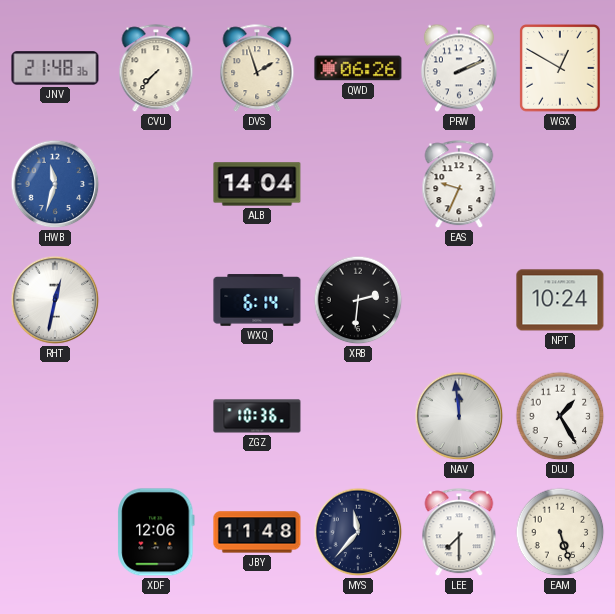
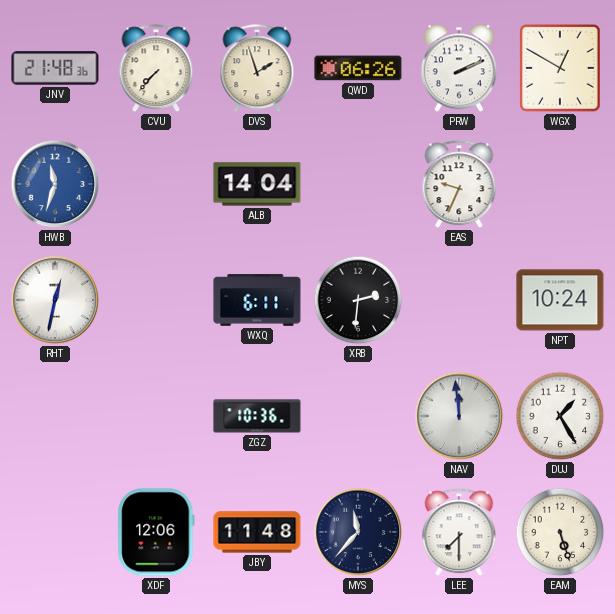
WXQ: 6:14 -> 6:11
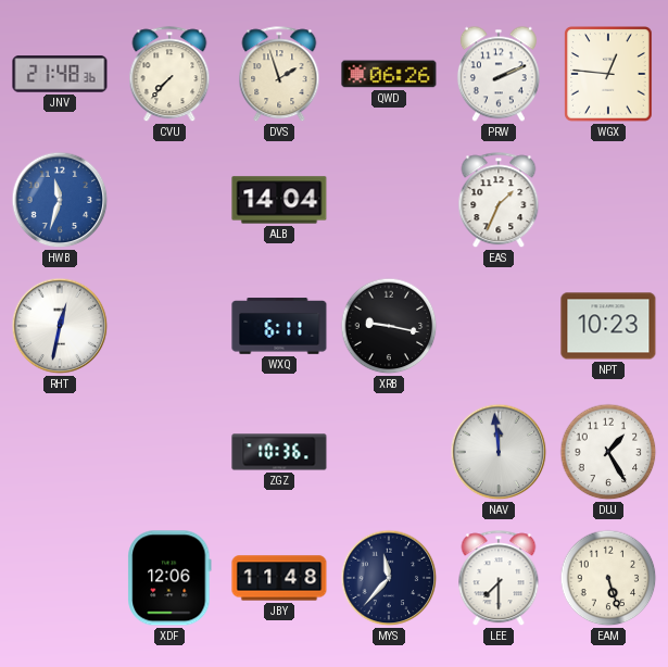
WGX: 12:50 -> 12:46
EAS: 9:34 -> 1:34
XRB: 2:31 -> 9:17
NPT: 10:24 -> 10:23
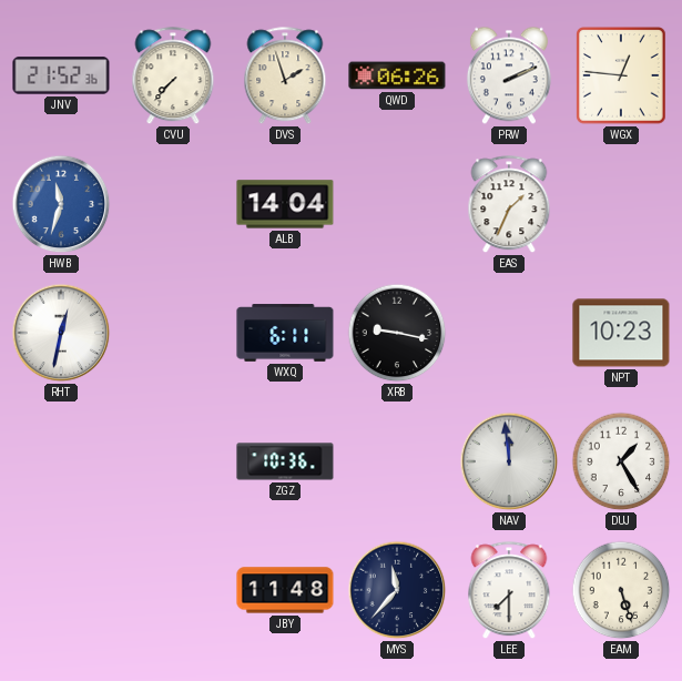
JNV: 21:48 -> 21:52
XDF: 12:06 -> none
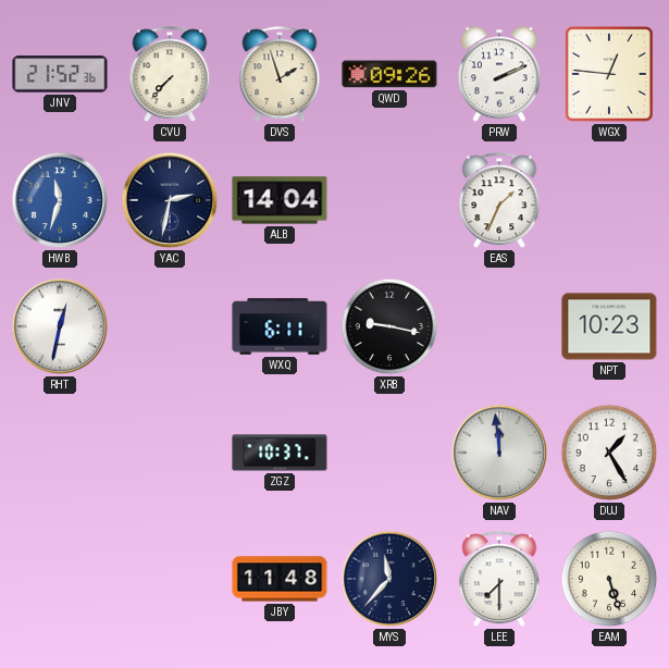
QWD: 06:26 -> 09:26
YAC: none -> 2:32
ZGZ: 10:36 -> 10:37
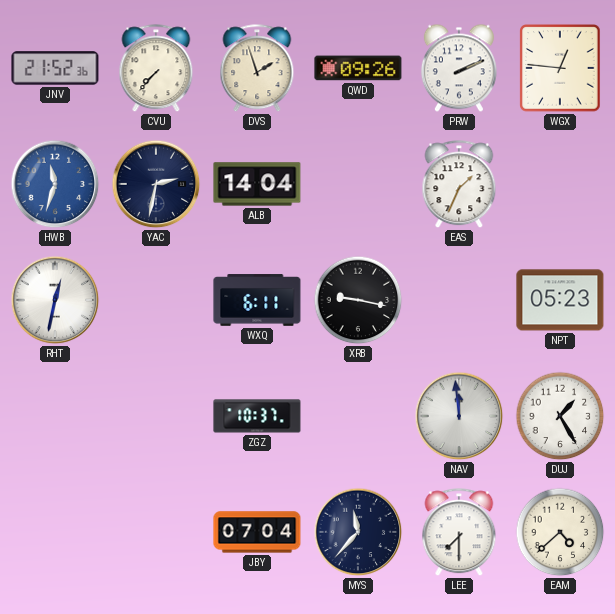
NPT: 10:23 -> 05:23
JBY: 11:48 -> 07:04
EAM: 5:27 -> 4:38
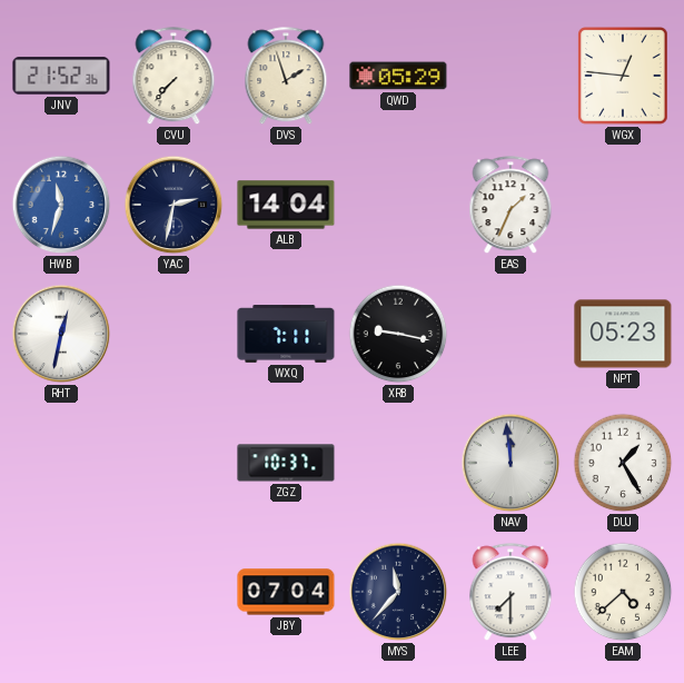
QWD: 09:26 -> 05:29
PRW: 2:11 -> none
WXQ: 6:11 -> 7:11
